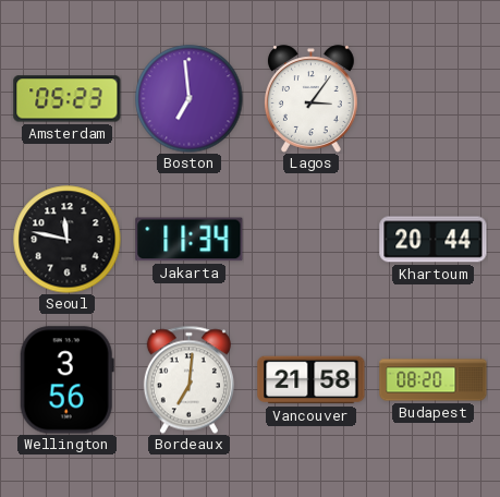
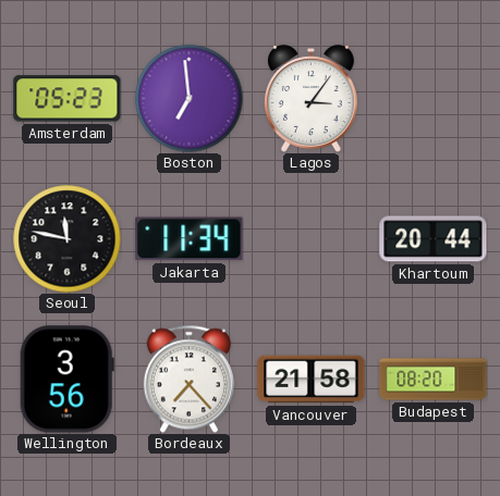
Bordeaux: 7:01 -> 7:23
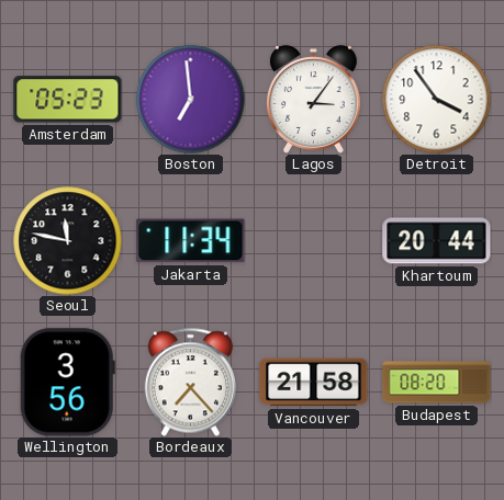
Detroit: none -> 3:54
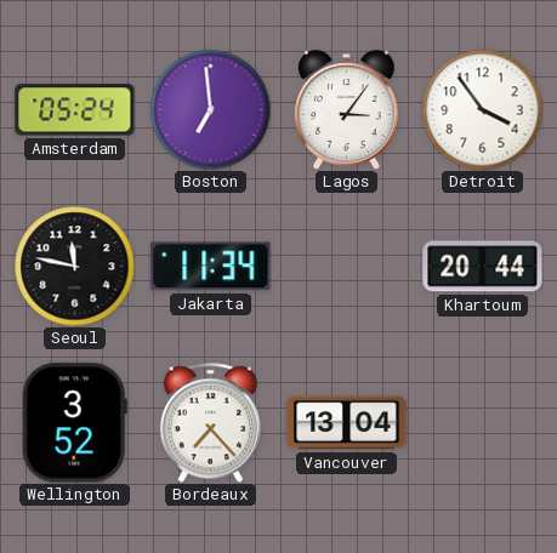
Amsterdam: 05:23 -> 05:24
Wellington: 3:56 -> 3:52
Vancouver: 21:58 -> 13:04
Budapest: 08:20 -> none
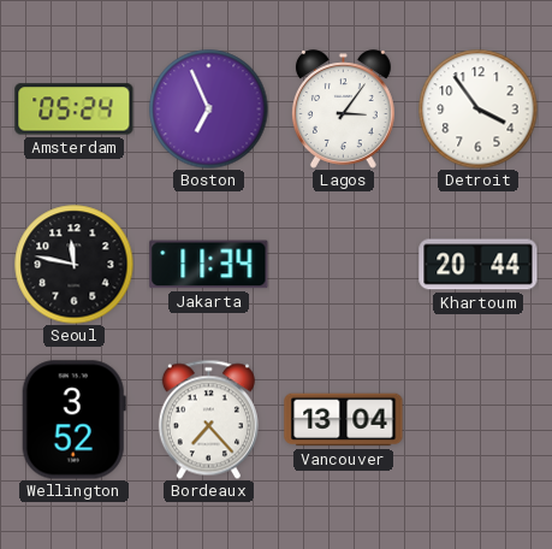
Boston: 6:59 -> 6:56
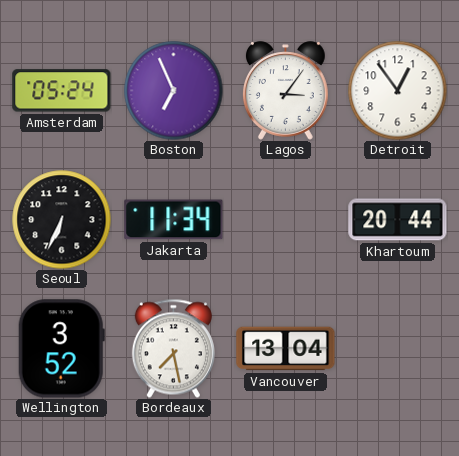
Detroit: 3:54 -> 12:54
Seoul: 11:47 -> 6:34
Bordeaux: 7:23 -> 7:28
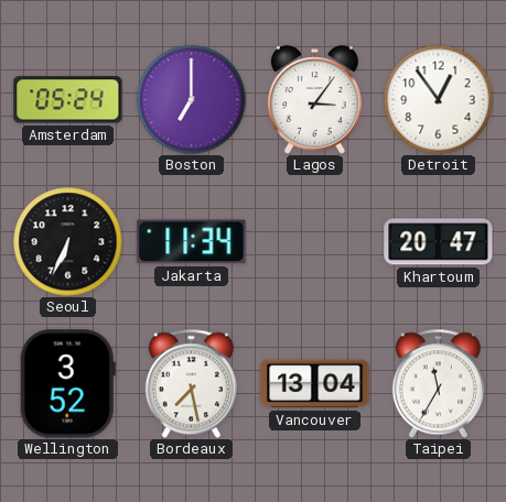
Boston: 6:56 -> 7:00
Khartoum: 20:44 -> 20:47
Taipei: none -> 11:35
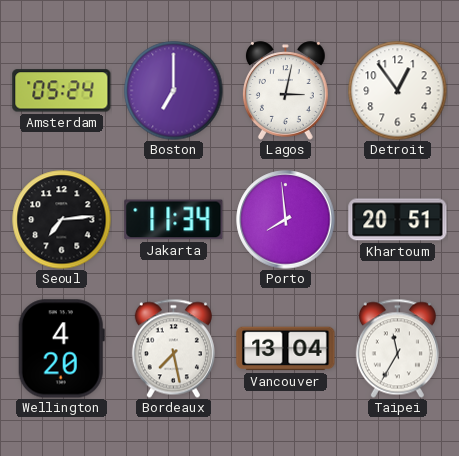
Lagos: 3:06 -> 3:02
Seoul: 6:34 -> 7:14
Porto: none -> 7:59
Khartoum: 20:47 -> 20:51
Wellington: 3:52 -> 4:20
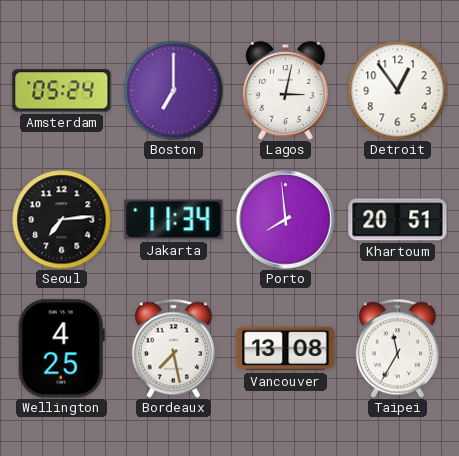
Wellington: 4:20 -> 4:25
Vancouver: 13:04 -> 13:08
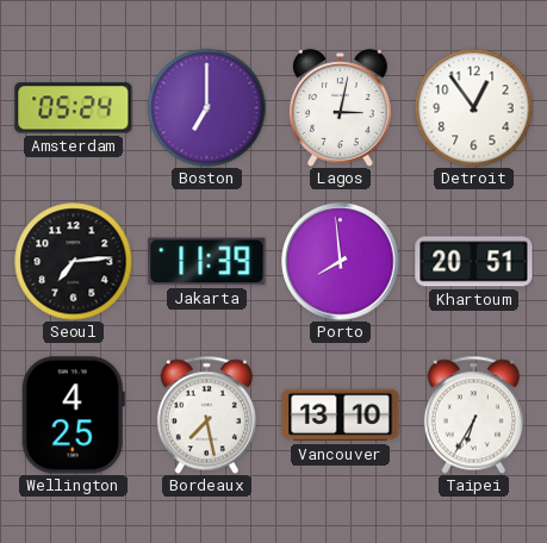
Jakarta: 11:34 -> 11:39
Vancouver: 13:08 -> 13:10
Taipei: 11:35 -> 6:35
